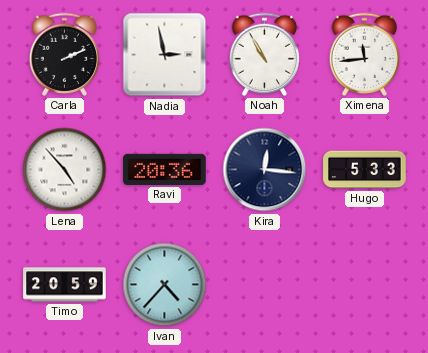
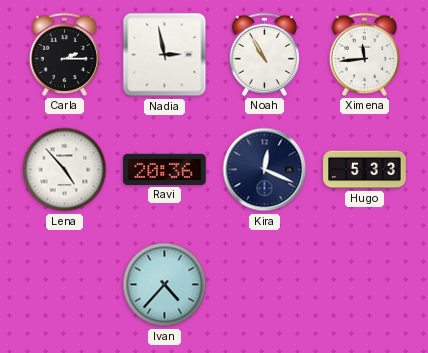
Carla: 2:11 -> 2:15
Kira: 12:16 -> 12:19
Timo: 20:59 -> none
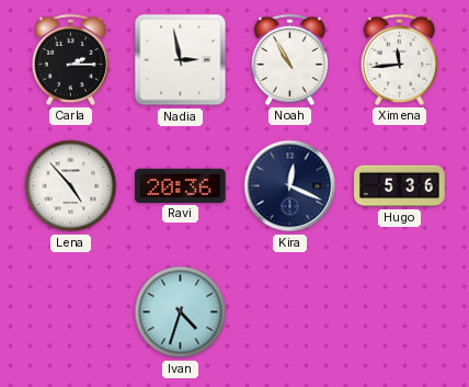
Hugo: 5:33 -> 5:36
Ivan: 4:37 -> 4:33
